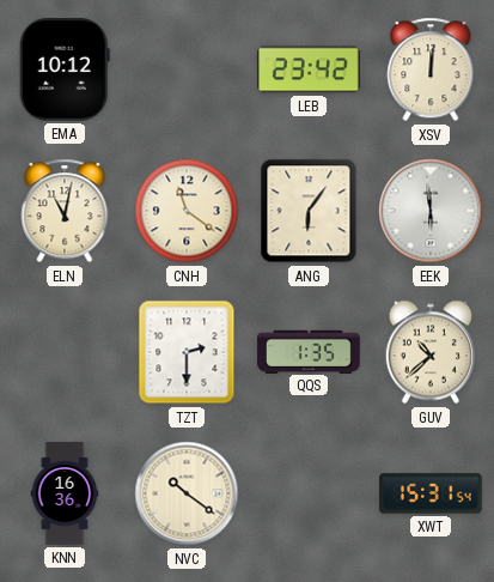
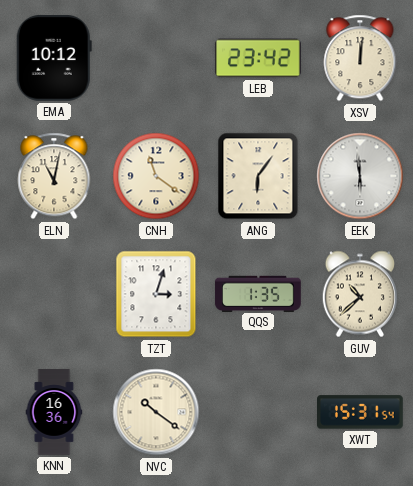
TZT: 2:30 -> 3:03
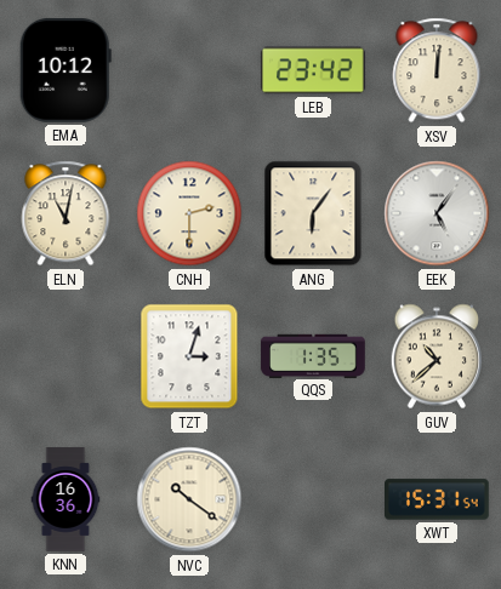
CNH: 11:21 -> 2:30
EEK: 5:59 -> 5:06
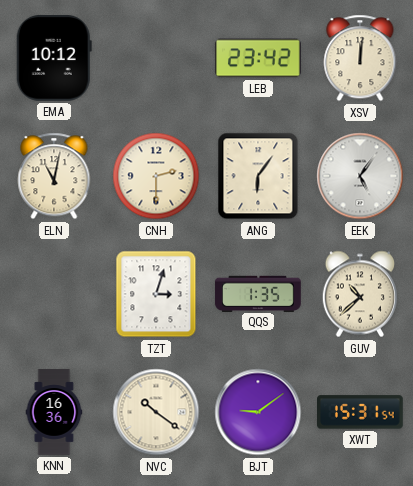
BJT: none -> 9:09
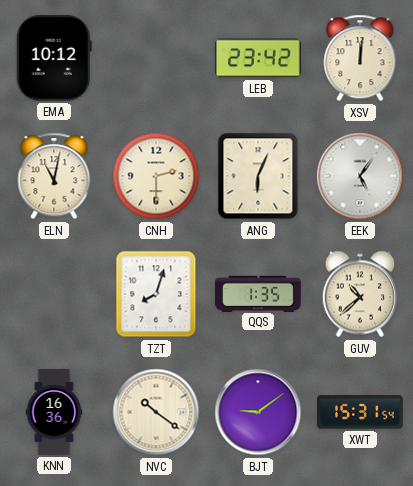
ANG: 6:06 -> 6:04
TZT: 3:03 -> 8:03
